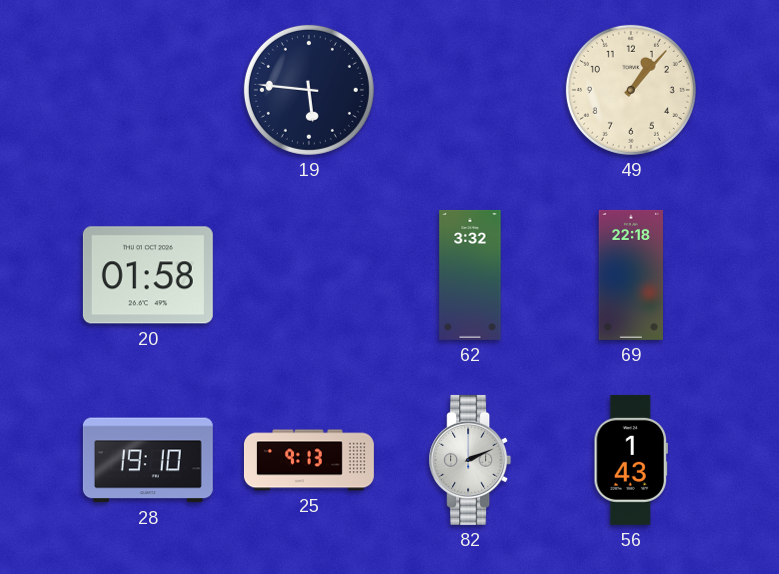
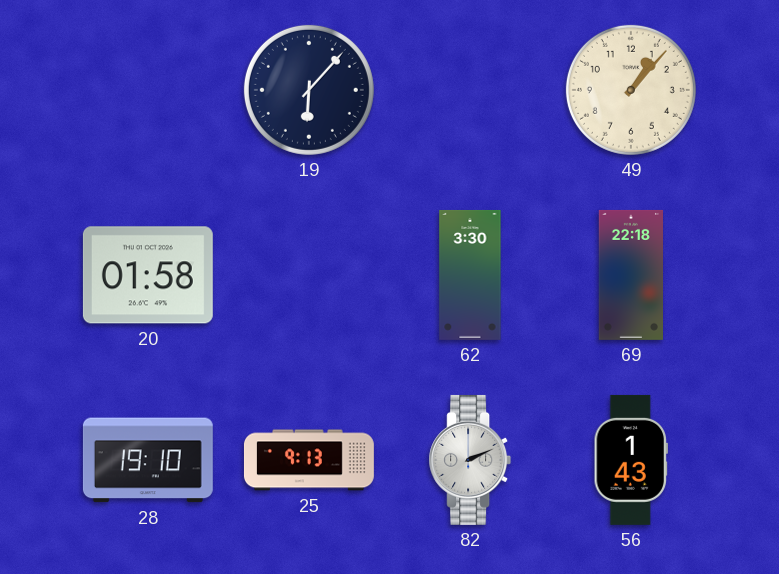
19: 5:46 -> 6:07
62: 3:32 -> 3:30
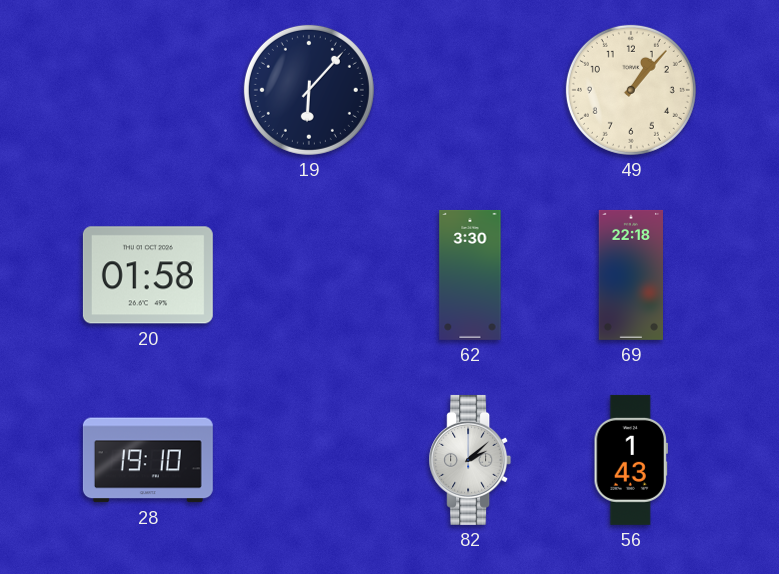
25: 9:13 -> none
82: 2:11 -> 2:08
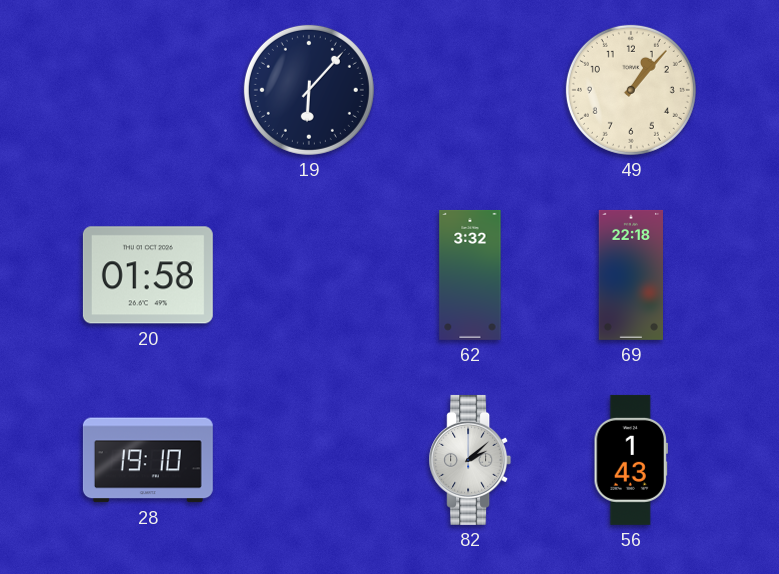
62: 3:30 -> 3:32
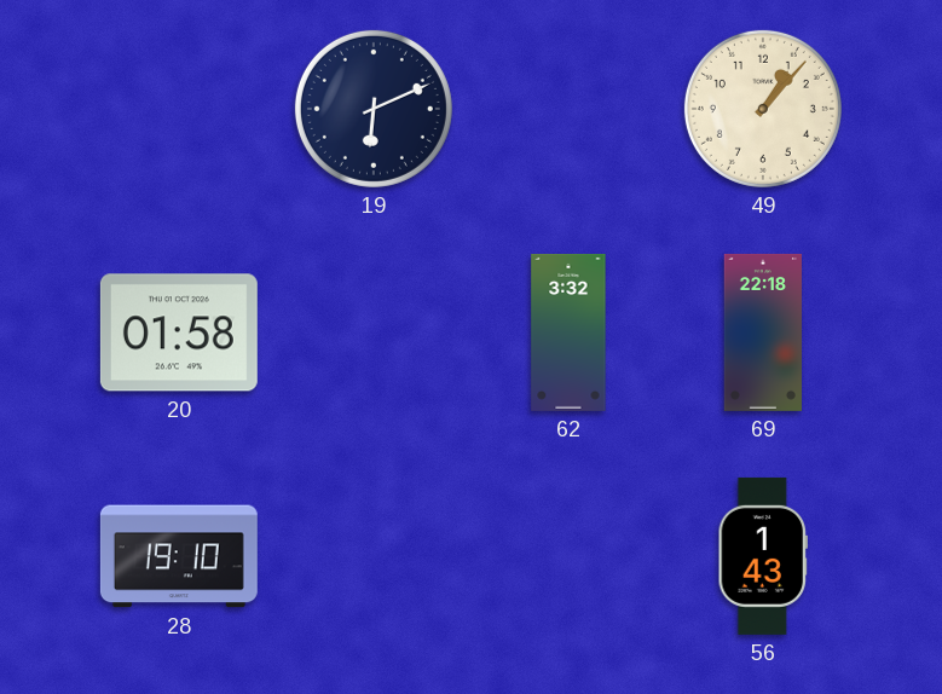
19: 6:07 -> 6:11
82: 2:08 -> none
